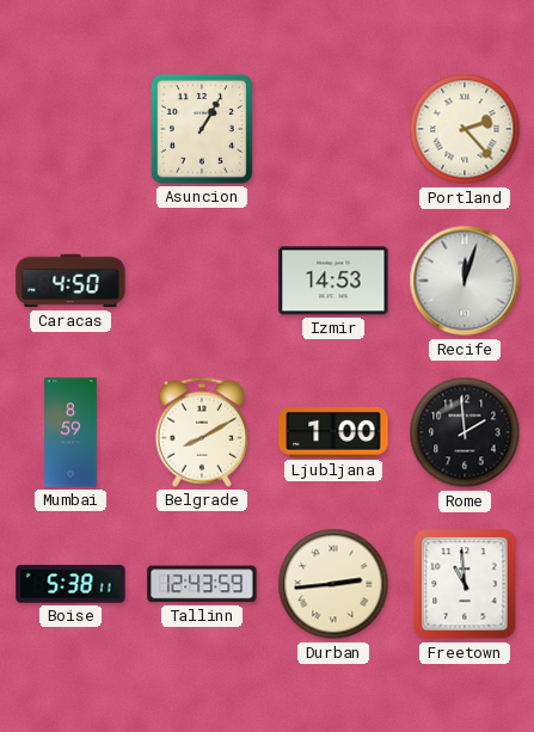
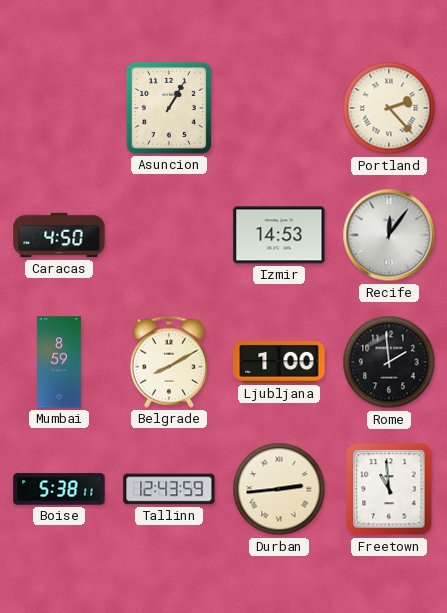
Recife: 12:03 -> 12:06
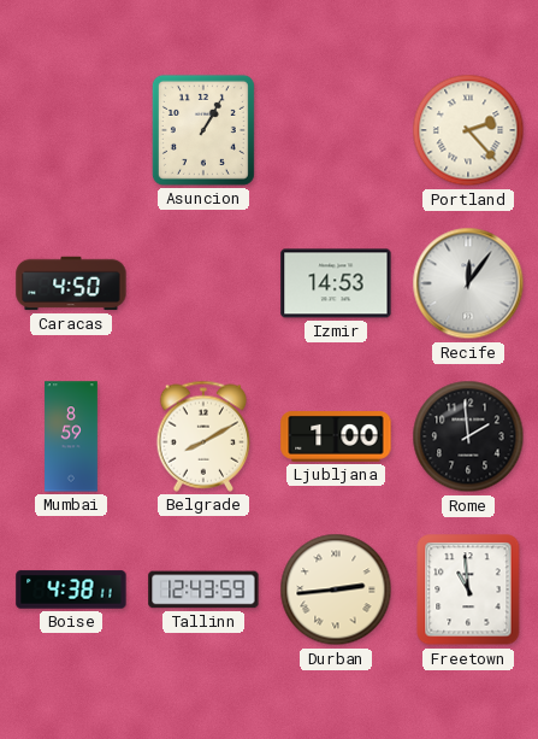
Boise: 5:38 -> 4:38
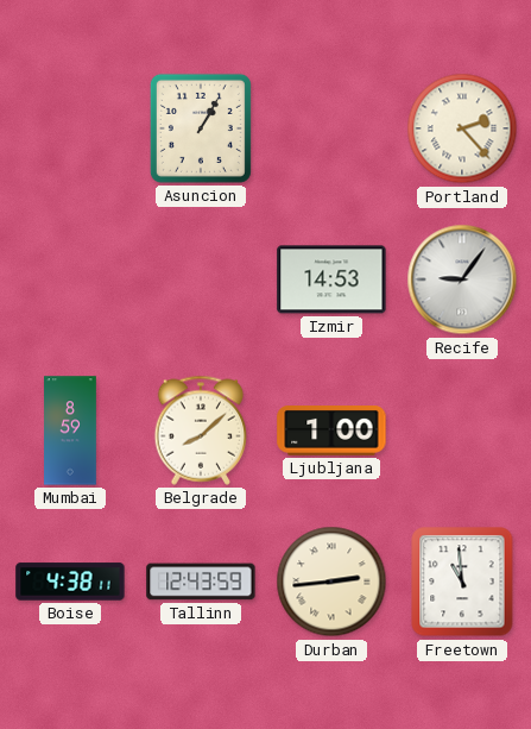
Caracas: 4:50 -> none
Recife: 12:06 -> 9:06
Belgrade: 8:10 -> 8:08
Rome: 1:59 -> none
